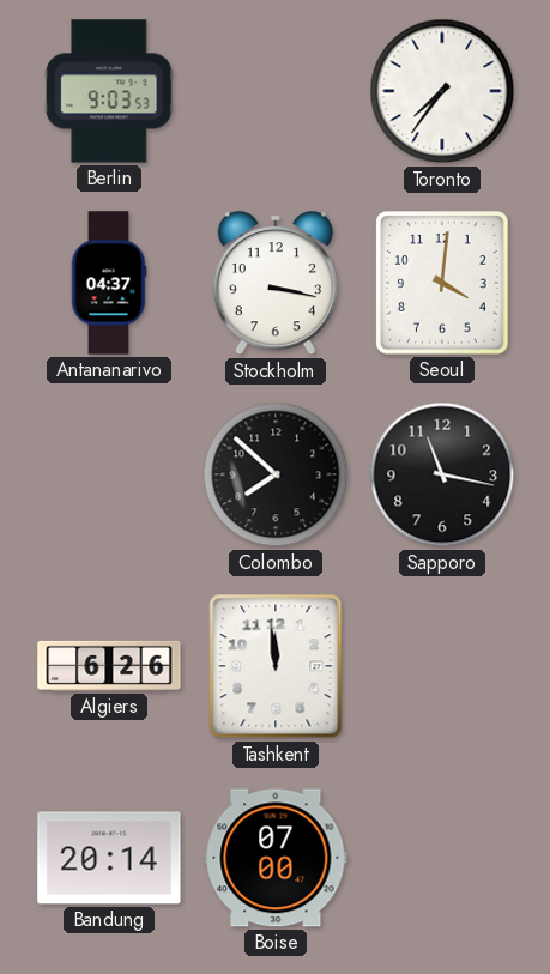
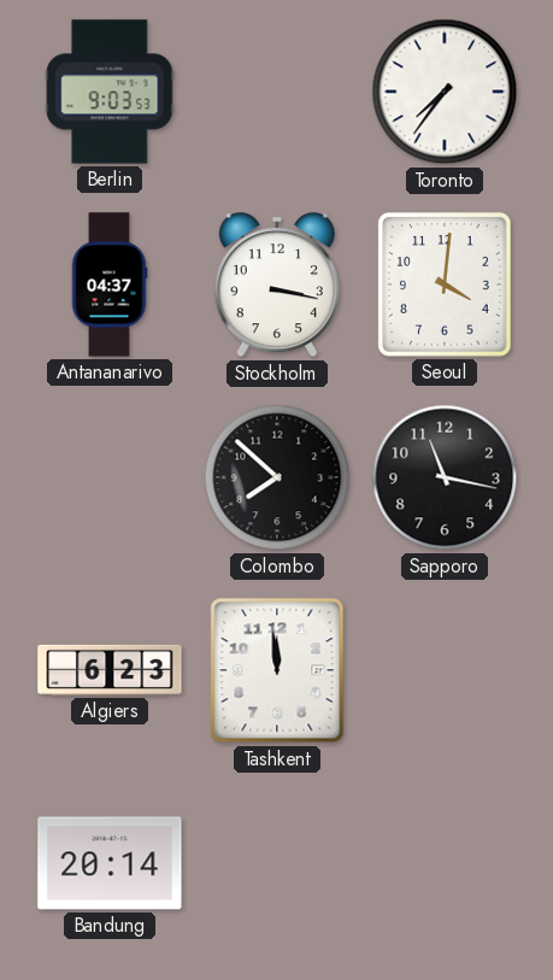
Algiers: 6:26 -> 6:23
Boise: 07:00 -> none
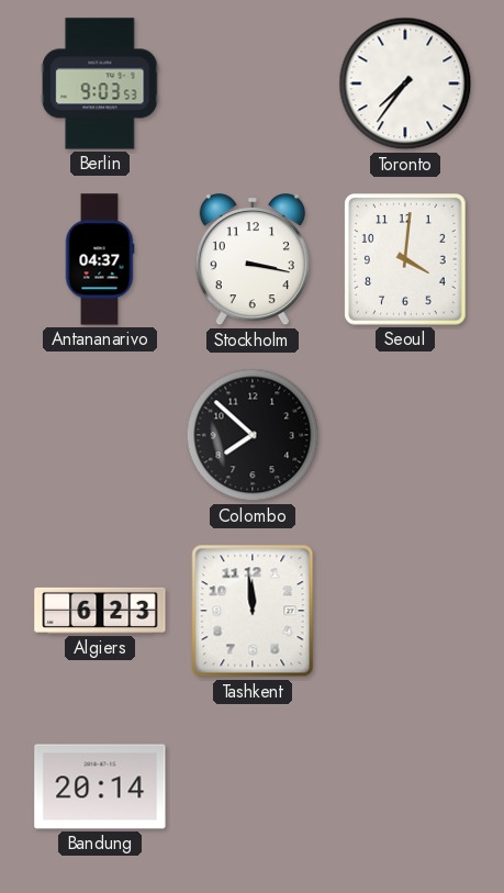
Sapporo: 11:17 -> none
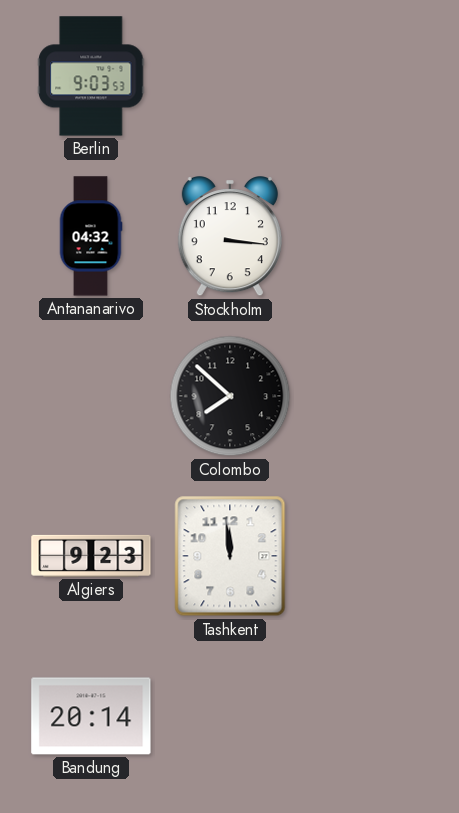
Toronto: 7:36 -> none
Antananarivo: 04:37 -> 04:32
Stockholm: 3:17 -> 3:16
Seoul: 4:01 -> none
Algiers: 6:23 -> 9:23
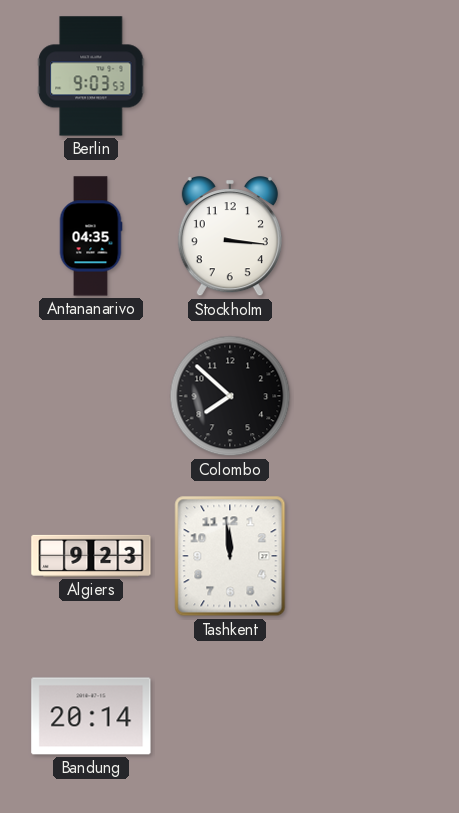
Antananarivo: 04:32 -> 04:35
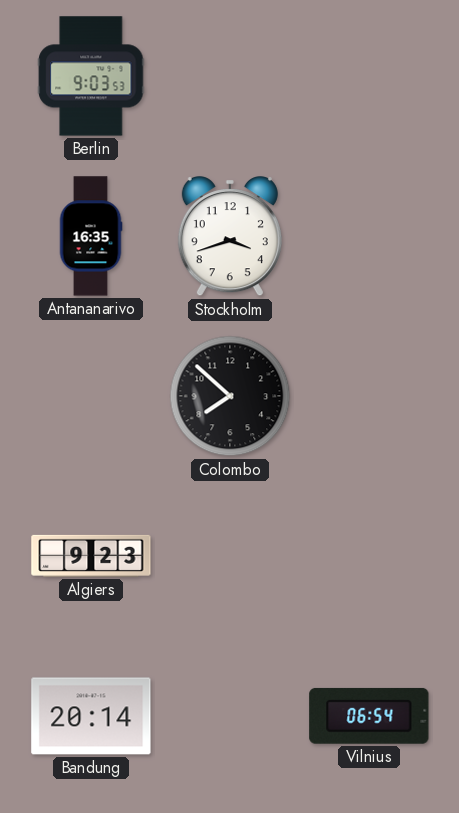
Antananarivo: 04:35 -> 16:35
Stockholm: 3:16 -> 3:42
Tashkent: 11:59 -> none
Vilnius: none -> 06:54
